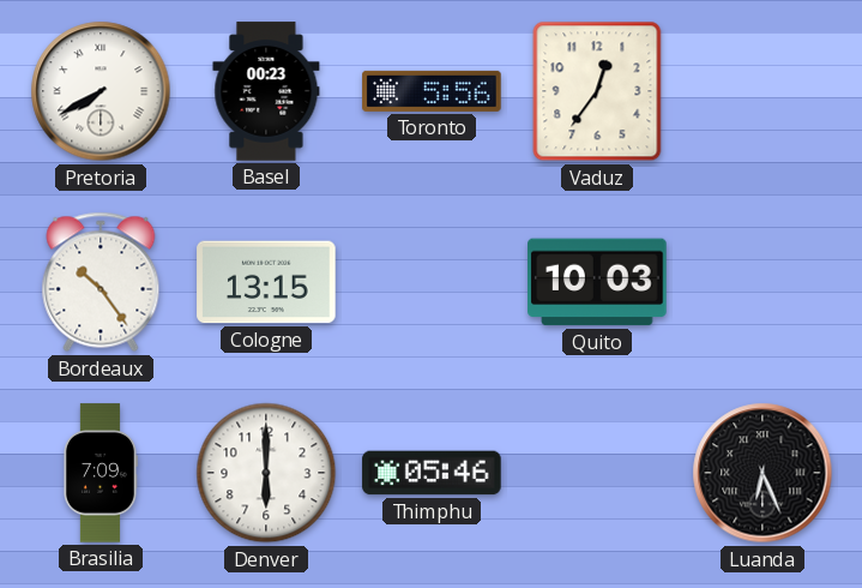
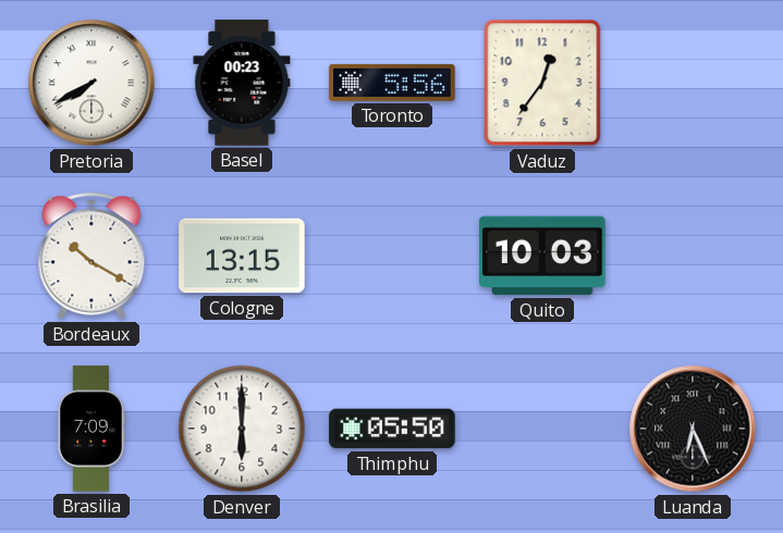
Bordeaux: 10:24 -> 10:20
Thimphu: 05:46 -> 05:50
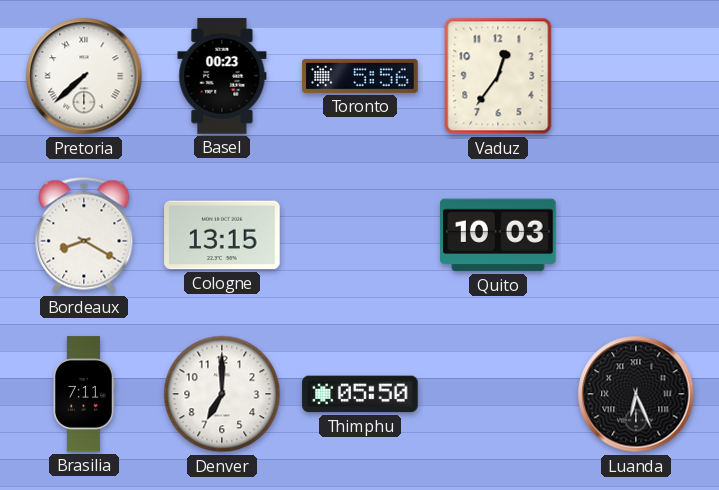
Pretoria: 7:40 -> 7:38
Bordeaux: 10:20 -> 8:20
Brasilia: 7:09 -> 7:11
Denver: 6:00 -> 7:00
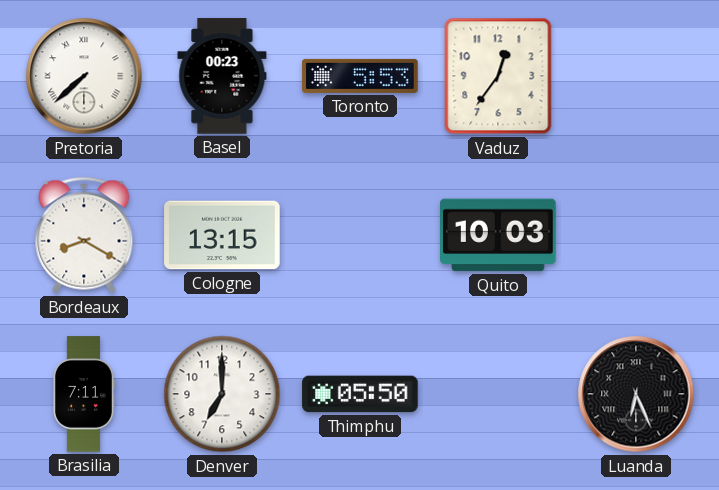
Toronto: 5:56 -> 5:53
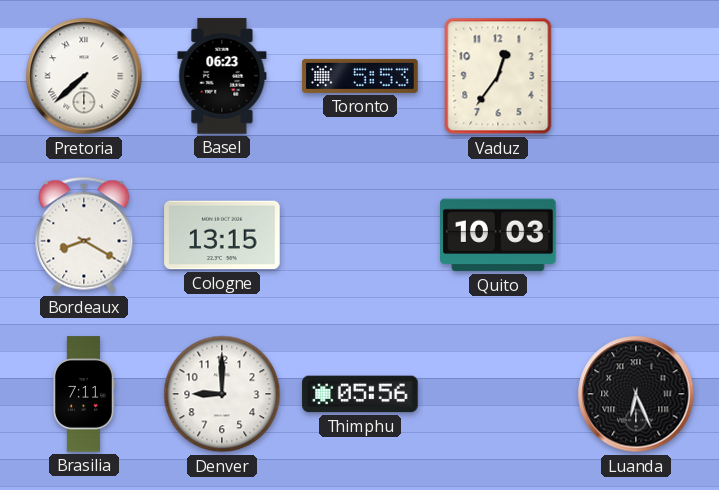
Basel: 00:23 -> 06:23
Denver: 7:00 -> 9:00
Thimphu: 05:50 -> 05:56
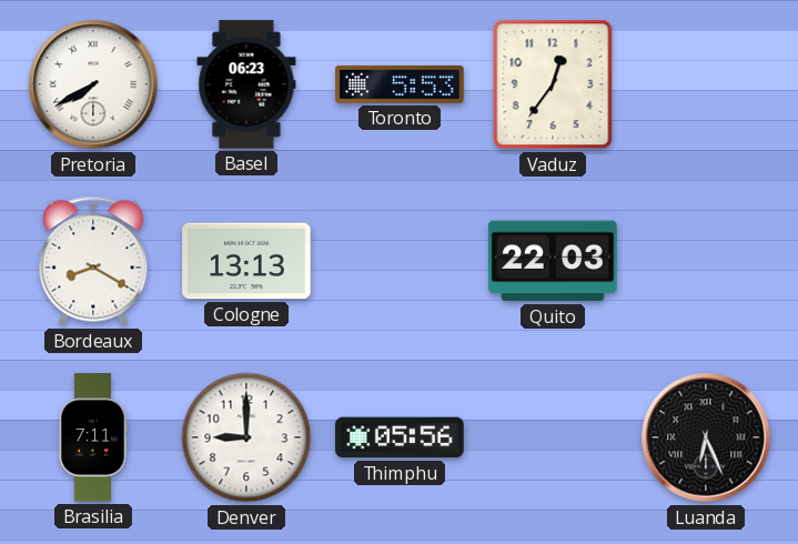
Pretoria: 7:38 -> 7:40
Cologne: 13:15 -> 13:13
Quito: 10:03 -> 22:03
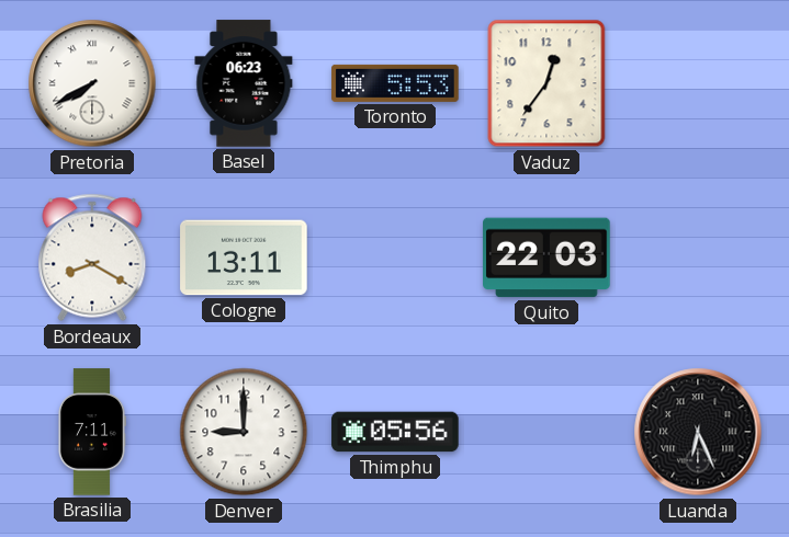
Cologne: 13:13 -> 13:11
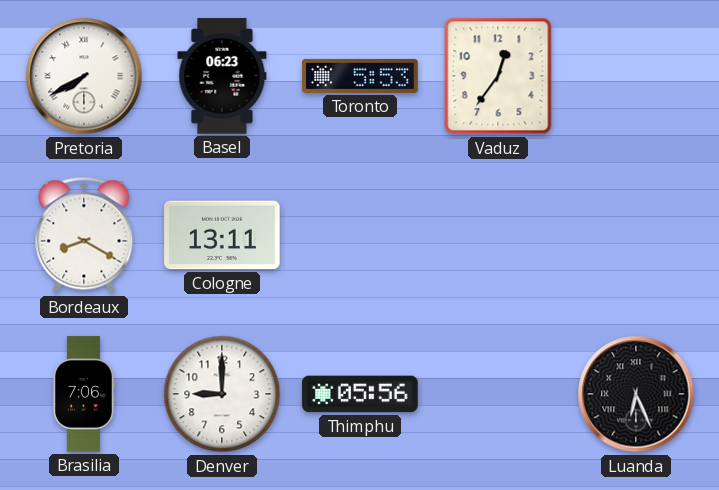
Quito: 22:03 -> none
Brasilia: 7:11 -> 7:06
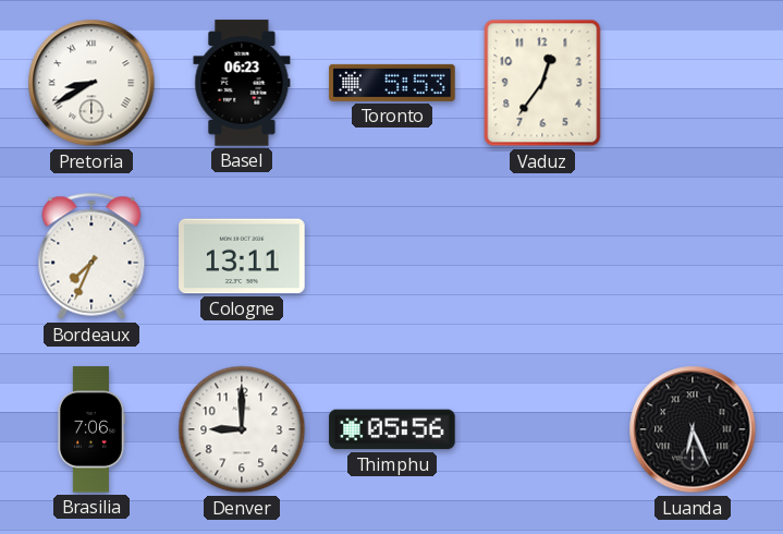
Pretoria: 7:40 -> 8:40
Bordeaux: 8:20 -> 7:34
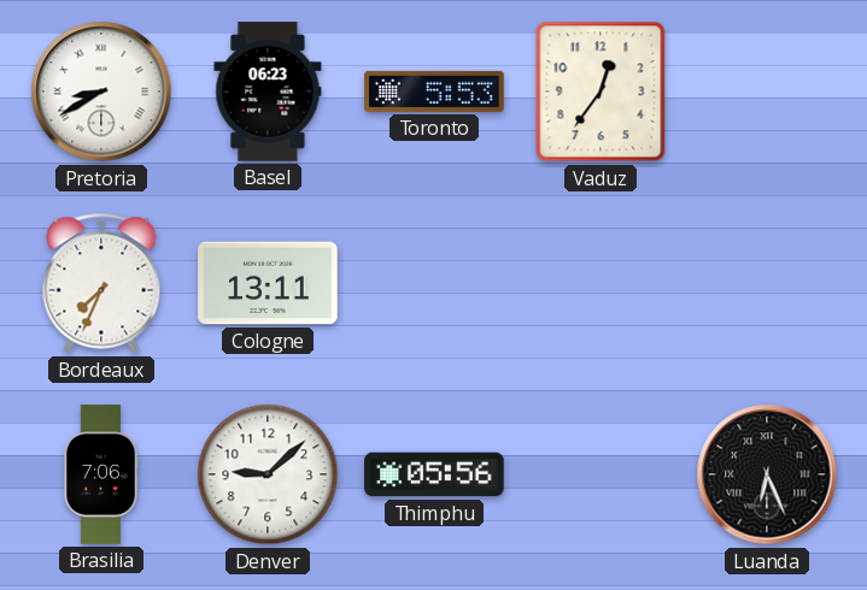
Denver: 9:00 -> 9:08
